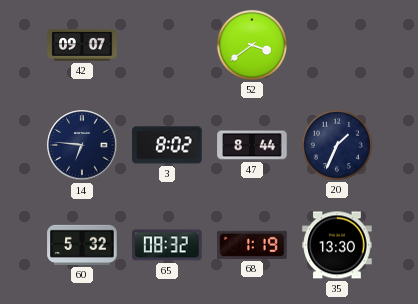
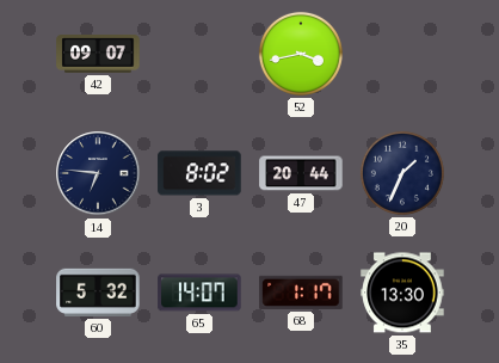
52: 3:39 -> 3:43
47: 8:44 -> 20:44
65: 08:32 -> 14:07
68: 1:19 -> 1:17
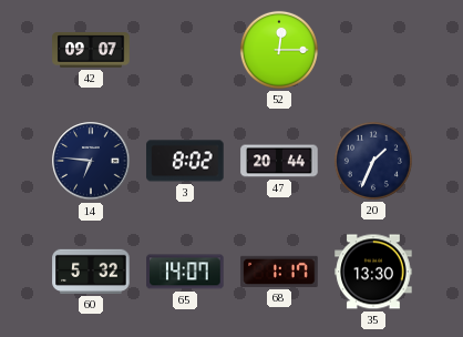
52: 3:43 -> 12:15
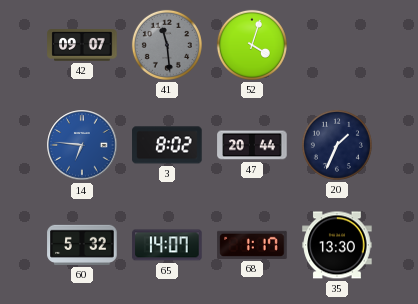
41: none -> 11:29
52: 12:15 -> 4:03
14 dial: navy -> blue
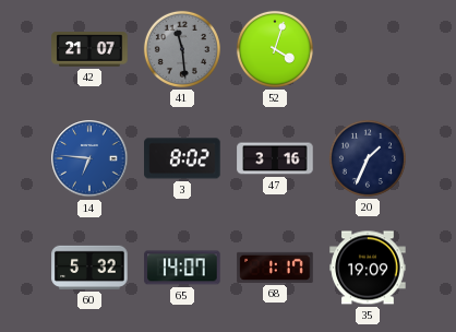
42: 09:07 -> 21:07
47: 20:44 -> 3:16
35: 13:30 -> 19:09
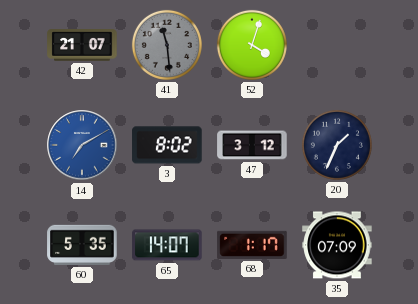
14: 6:46 -> 7:10
47: 3:16 -> 3:12
60: 5:32 -> 5:35
35: 19:09 -> 07:09
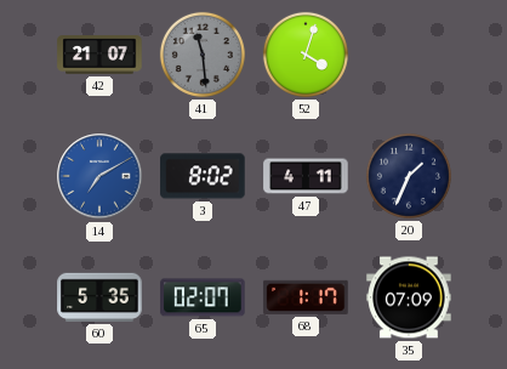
47: 3:12 -> 4:11
65: 14:07 -> 02:07
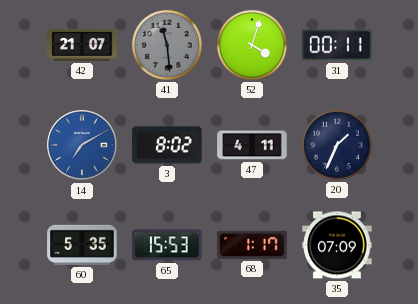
31: none -> 00:11
65: 02:07 -> 15:53
